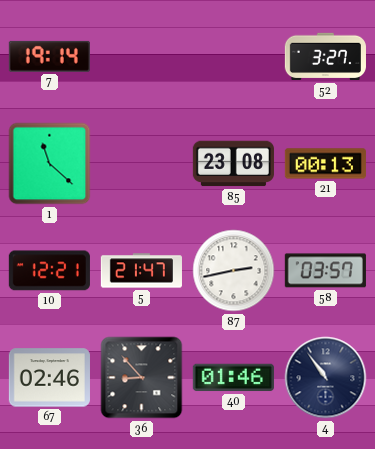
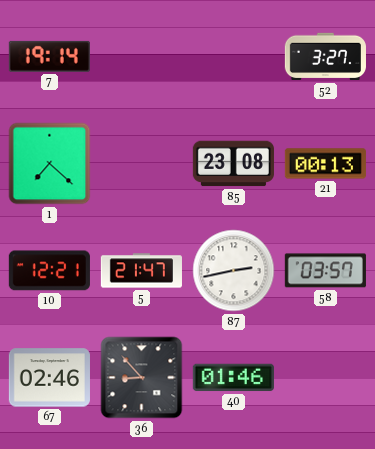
1: 11:22 -> 7:22
4: 10:54 -> none
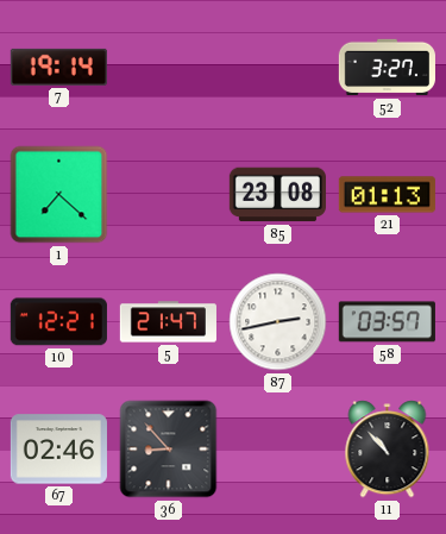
21: 00:13 -> 01:13
40: 01:46 -> none
11: none -> 10:53
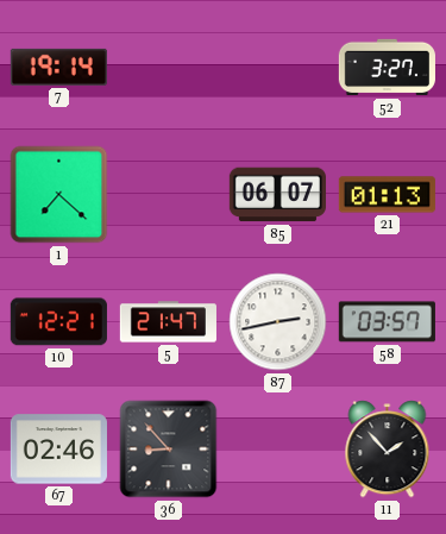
85: 23:08 -> 06:07
11: 10:53 -> 1:53
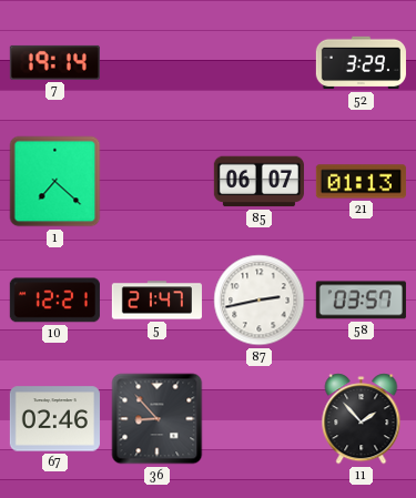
52: 3:27 -> 3:29
